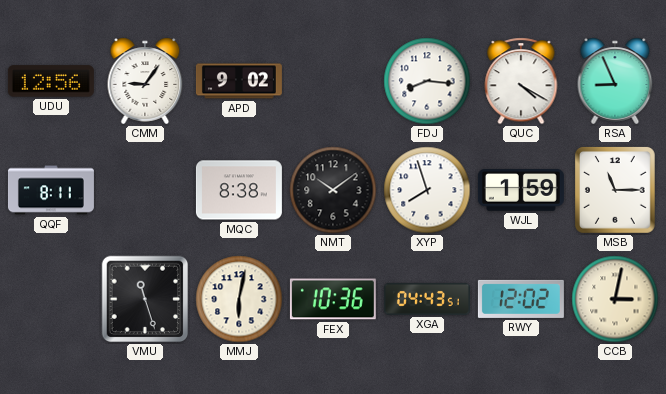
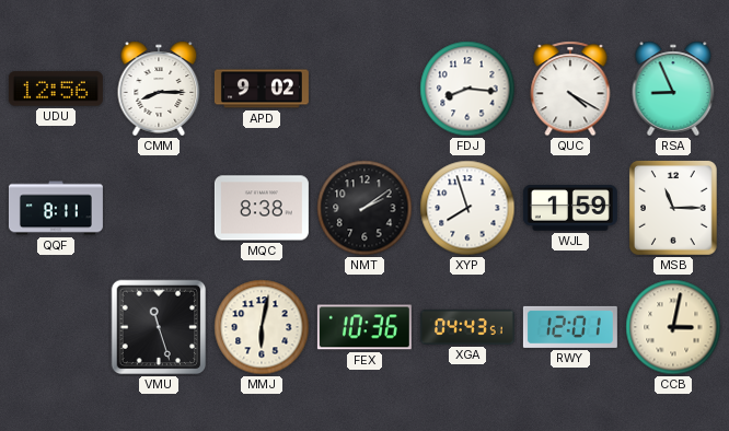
CMM: 9:06 -> 8:15
NMT: 10:09 -> 2:09
RWY: 12:02 -> 12:01
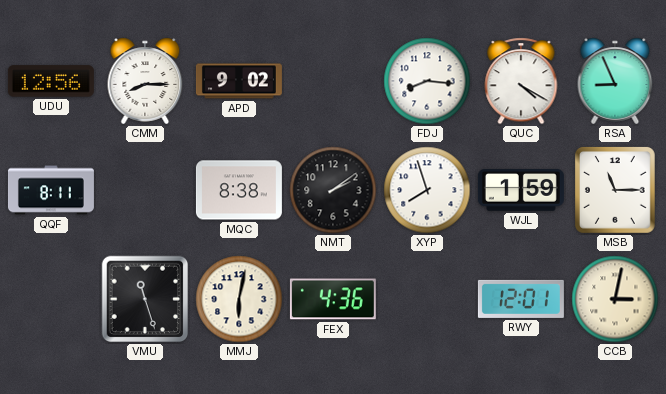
FEX: 10:36 -> 4:36
XGA: 04:43 -> none
